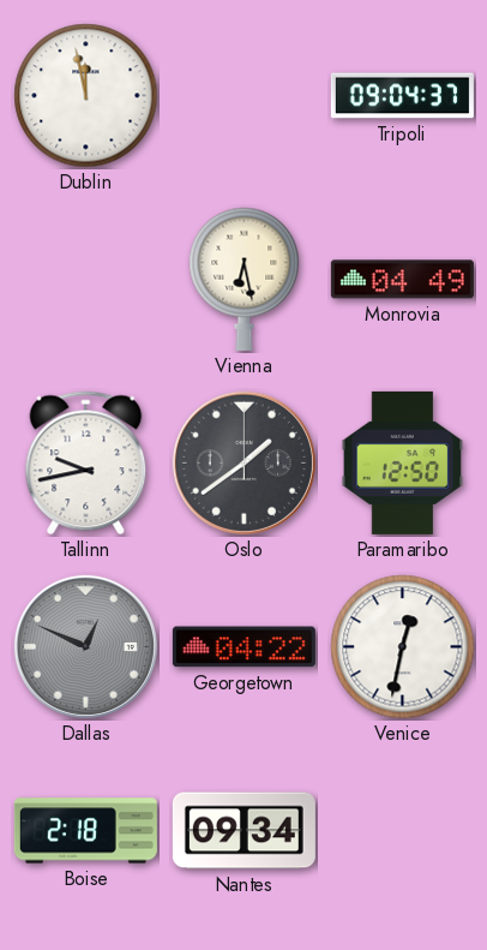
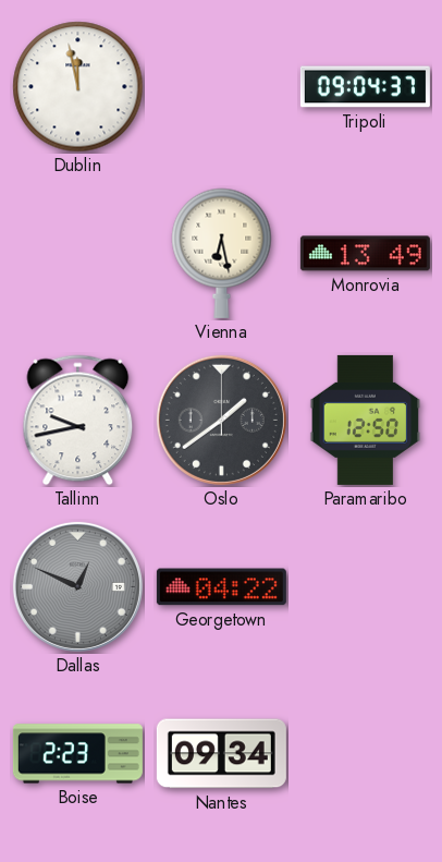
Monrovia: 04:49 -> 13:49
Venice: 12:32 -> none
Boise: 2:18 -> 2:23
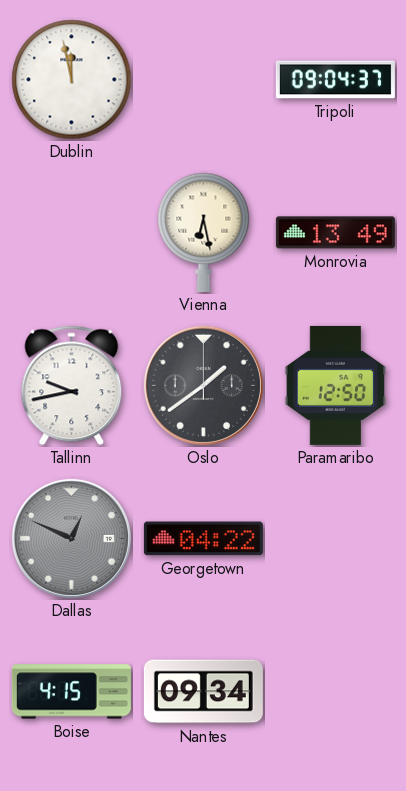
Boise: 2:23 -> 4:15
